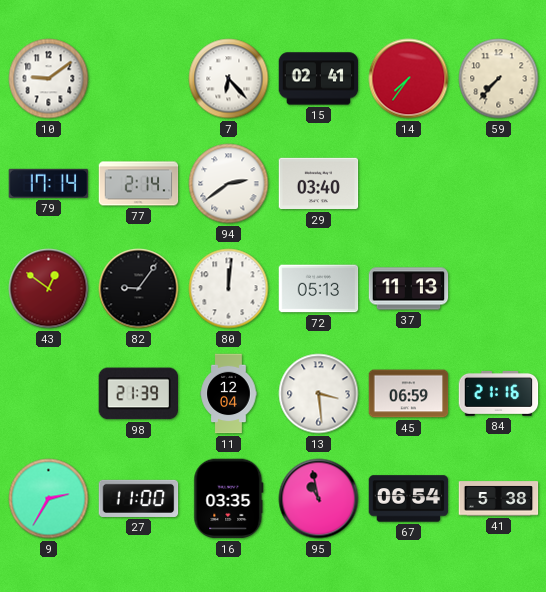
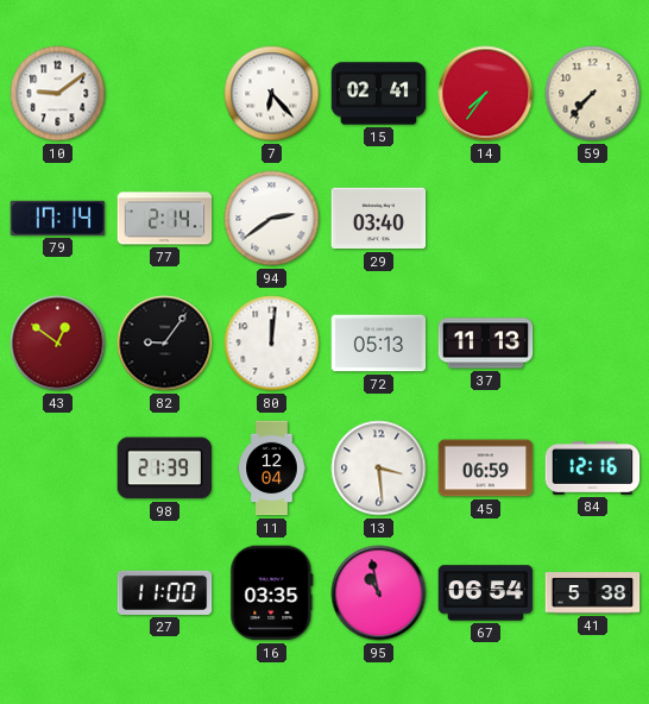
84: 21:16 -> 12:16
9: 2:35 -> none
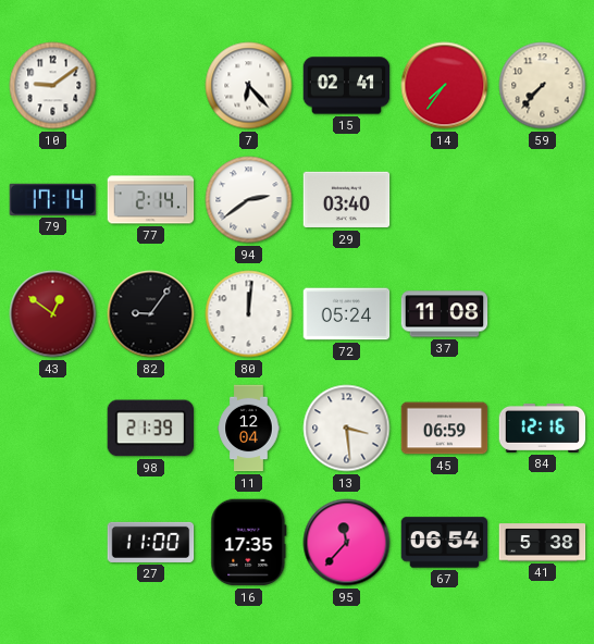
72: 05:13 -> 05:24
37: 11:13 -> 11:08
16: 03:35 -> 17:35
95: 10:58 -> 11:37
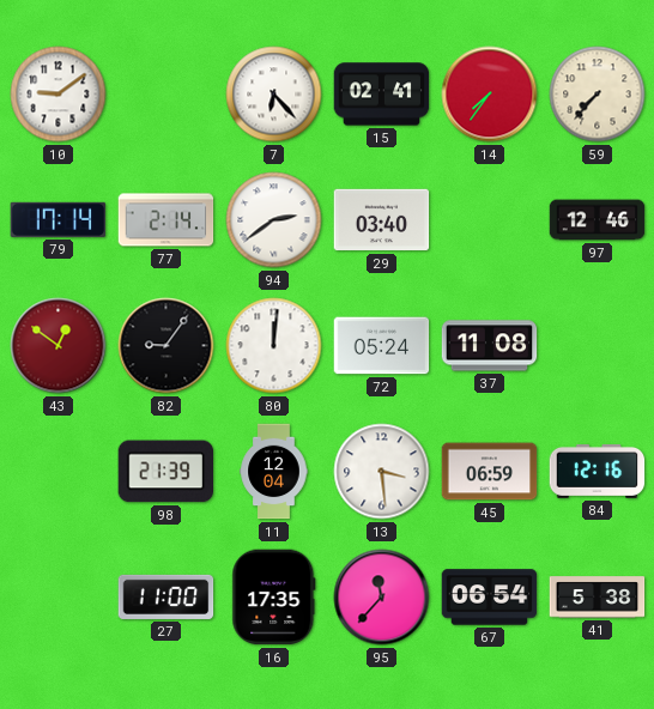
97: none -> 12:46
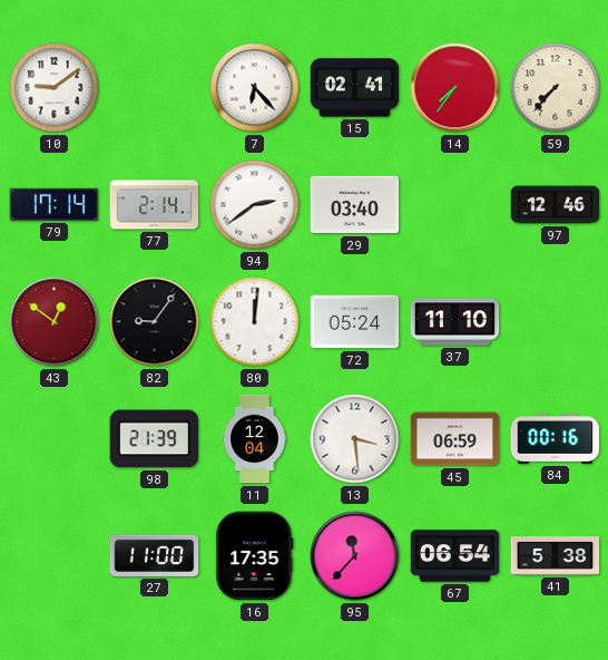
37: 11:08 -> 11:10
84: 12:16 -> 00:16
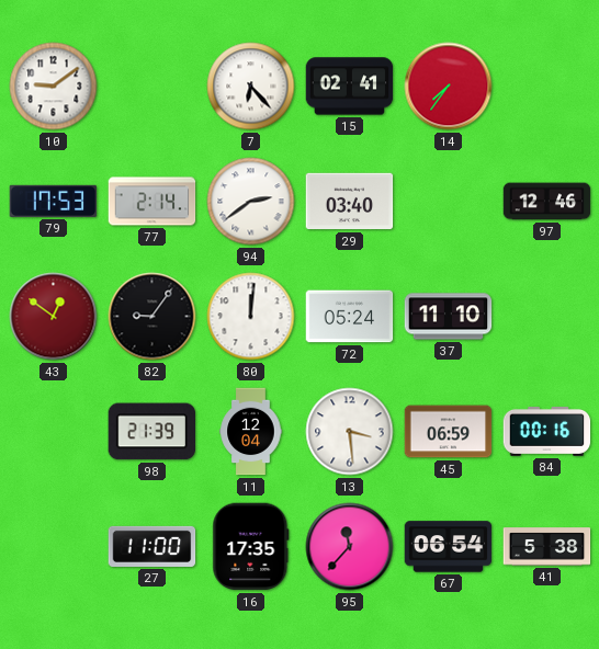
59: 7:37 -> none
79: 17:14 -> 17:53
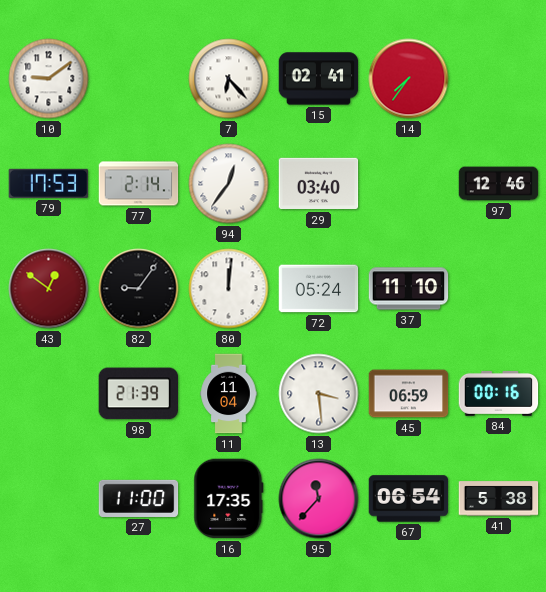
94: 2:39 -> 12:36
11: 12:04 -> 11:04
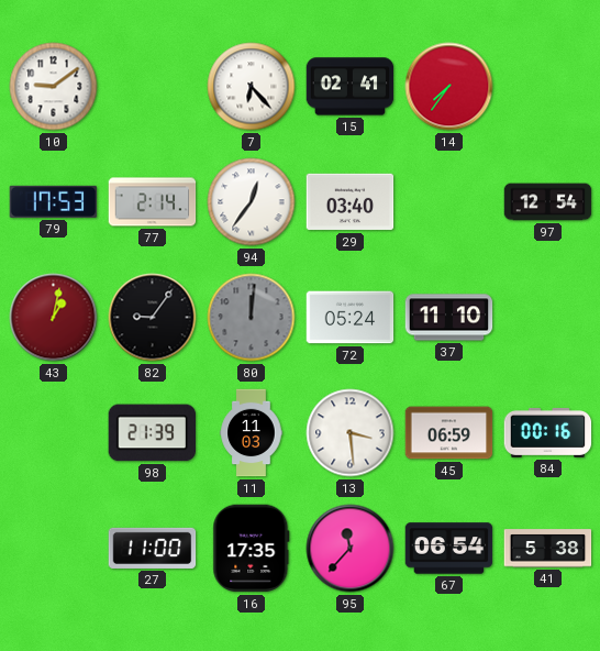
97: 12:46 -> 12:54
43: 12:51 -> 1:02
80 dial: white -> grey
11: 11:04 -> 11:03
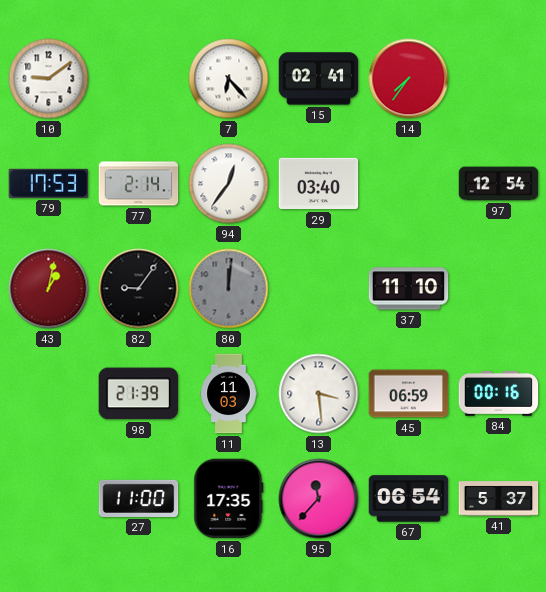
72: 05:24 -> none
41: 5:38 -> 5:37
